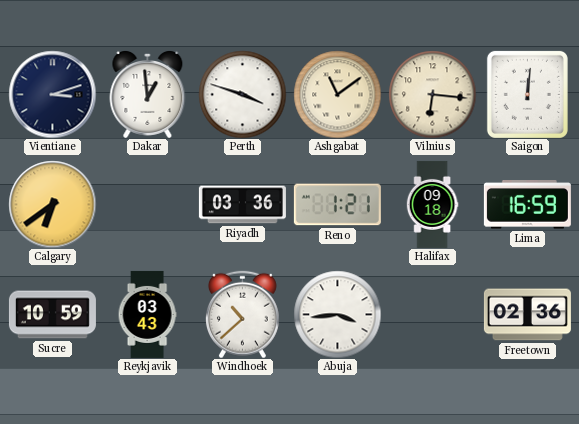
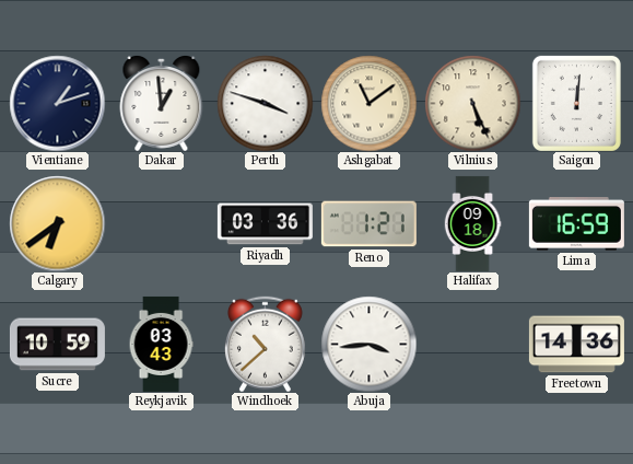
Vientiane: 3:12 -> 1:12
Vilnius: 6:16 -> 5:26
Freetown: 02:36 -> 14:36
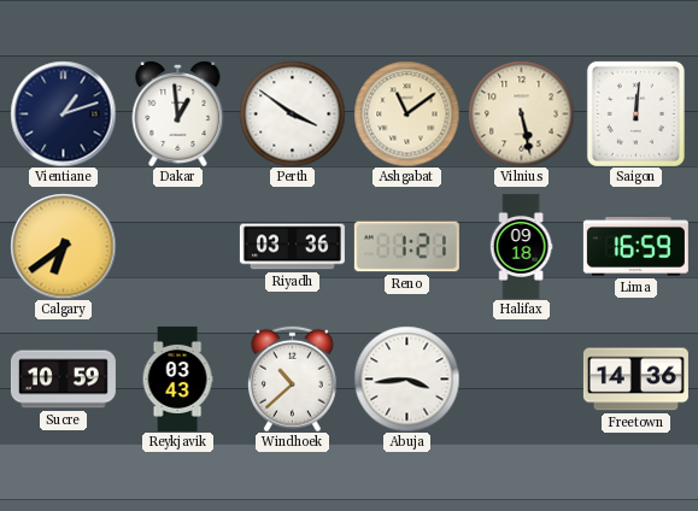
Perth: 3:48 -> 3:51
Vilnius: 5:26 -> 5:28
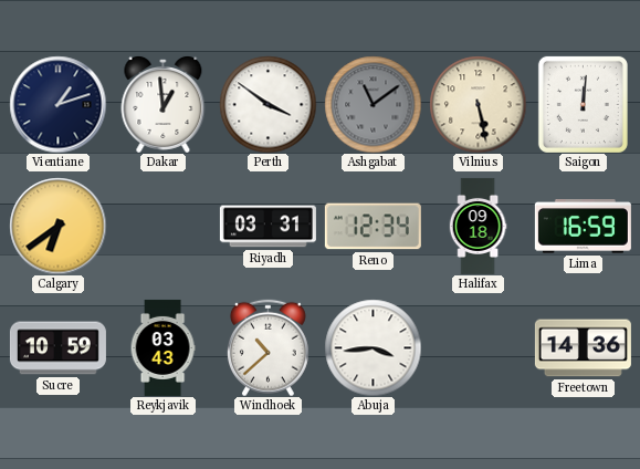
Ashgabat dial: cream -> grey
Riyadh: 03:36 -> 03:31
Reno: 1:21 -> 12:34
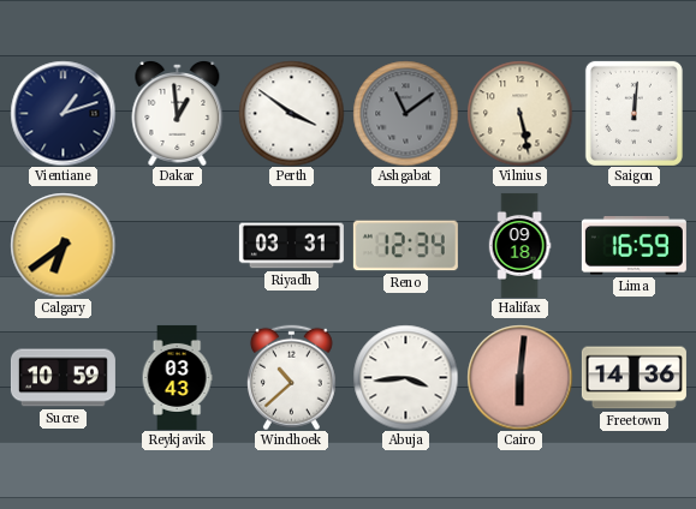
Cairo: none -> 6:01
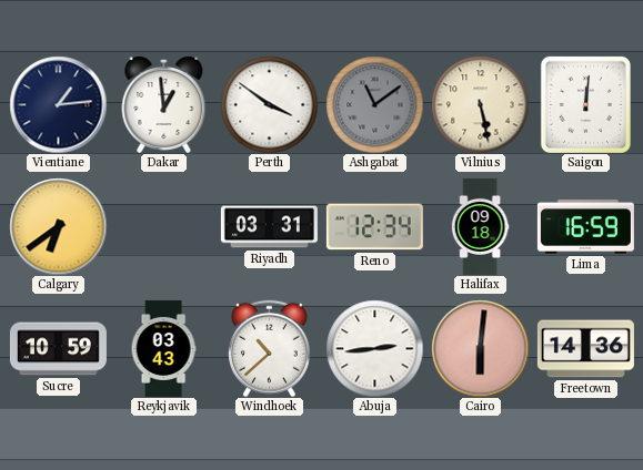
Vientiane: 1:12 -> 1:14
Abuja: 3:44 -> 2:44
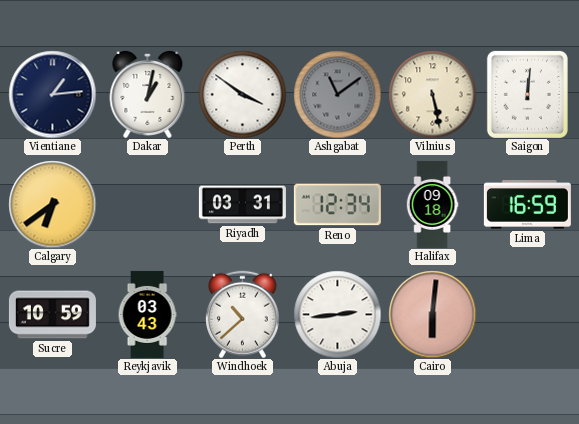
Dakar: 12:59 -> 1:02
Freetown: 14:36 -> none
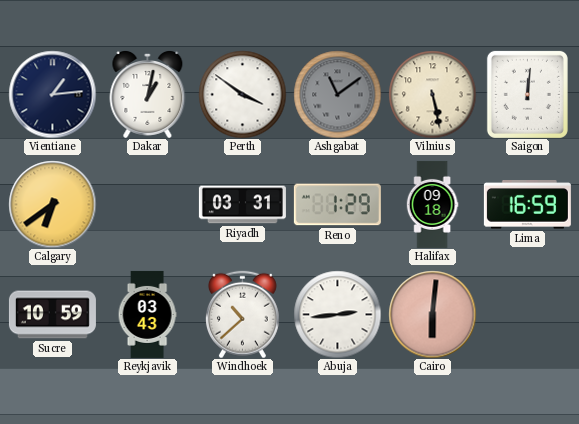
Reno: 12:34 -> 1:29
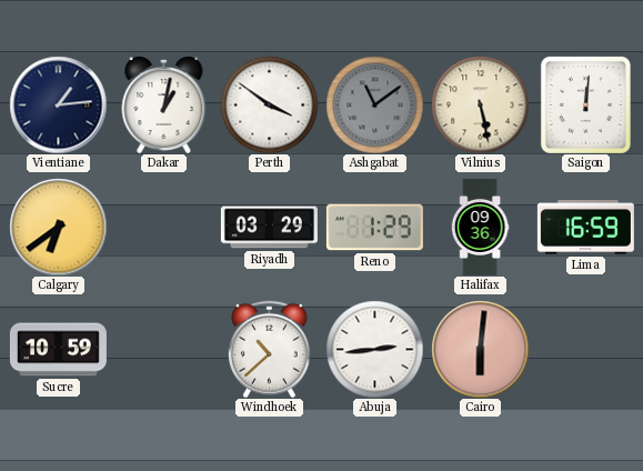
Riyadh: 03:31 -> 03:29
Halifax: 09:18 -> 09:36
Reykjavik: 03:43 -> none
